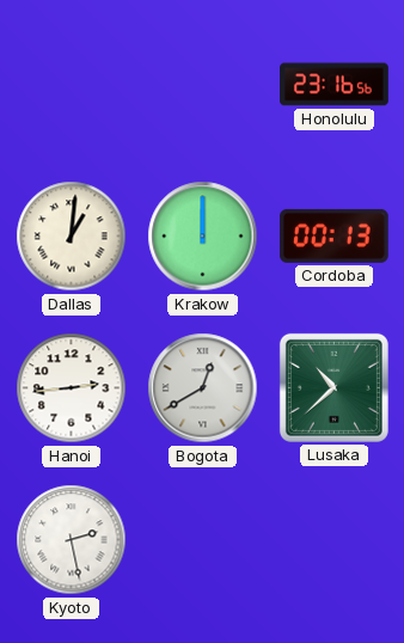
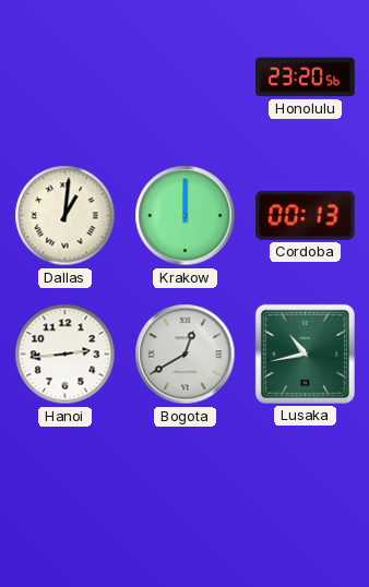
Honolulu: 23:16 -> 23:20
Lusaka: 10:38 -> 10:43
Kyoto: 2:28 -> none
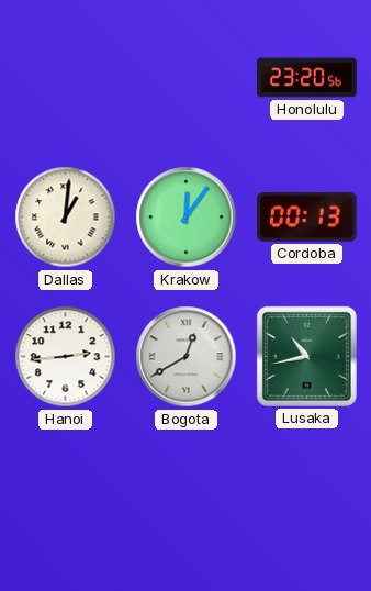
Krakow: 12:00 -> 12:06
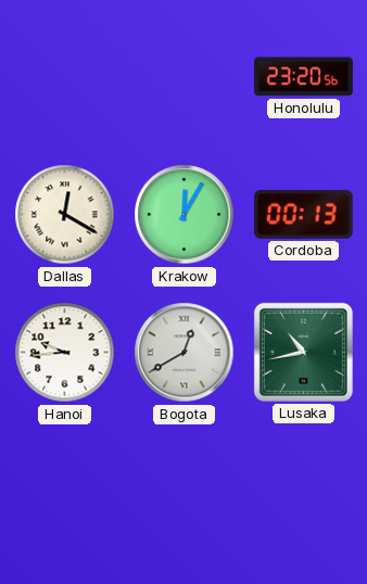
Dallas: 1:01 -> 12:20
Krakow: 12:06 -> 12:05
Hanoi: 2:44 -> 9:44
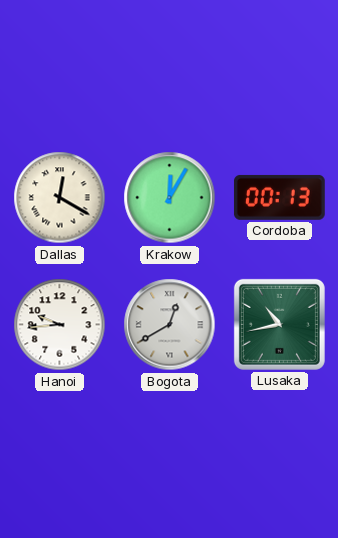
Honolulu: 23:20 -> none
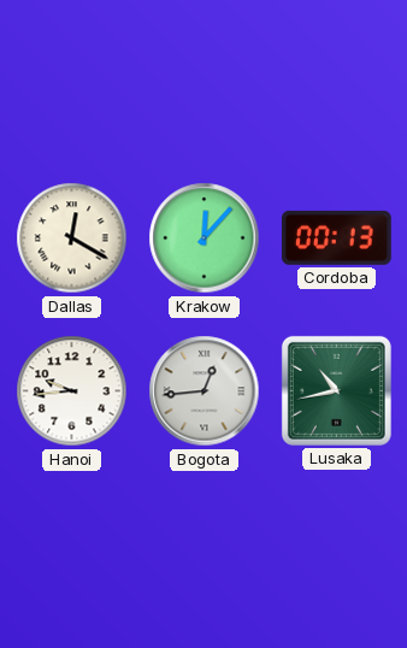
Krakow: 12:05 -> 12:07
Bogota: 12:40 -> 12:44
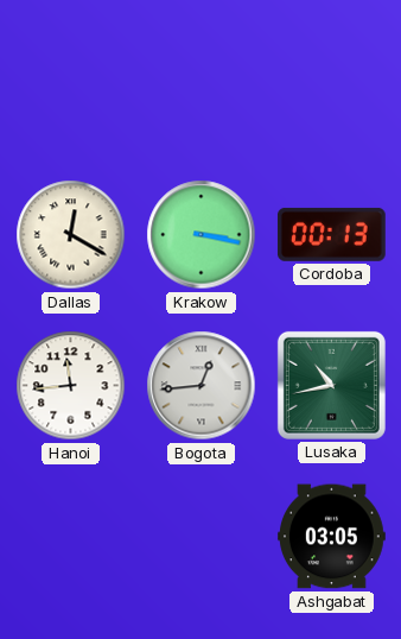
Krakow: 12:07 -> 3:17
Hanoi: 9:44 -> 11:44
Ashgabat: none -> 03:05
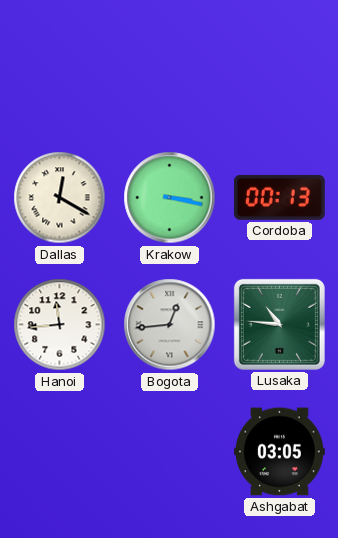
Lusaka: 10:43 -> 10:46
